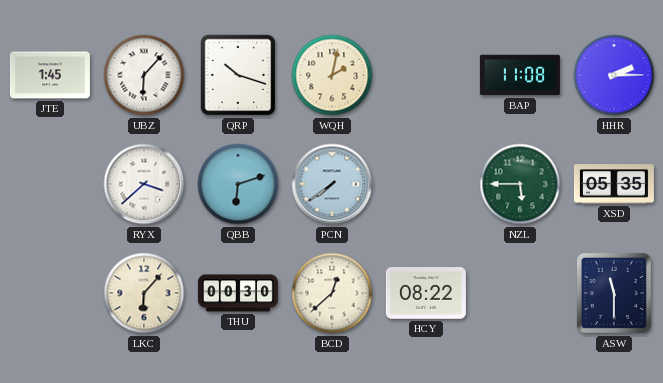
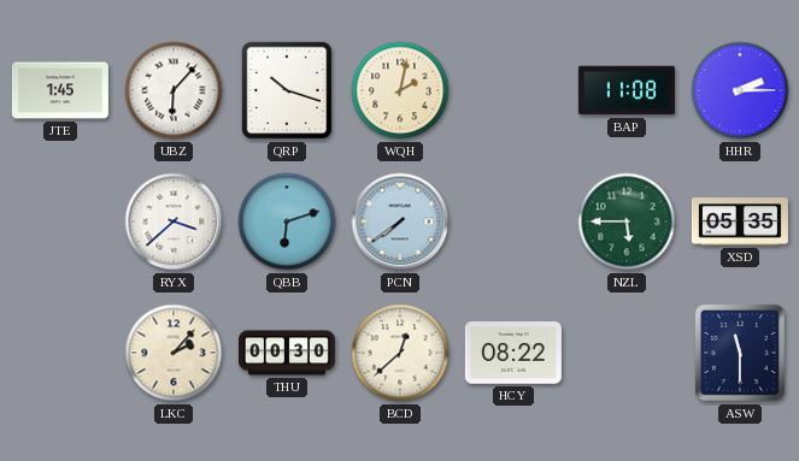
LKC: 6:07 -> 2:07
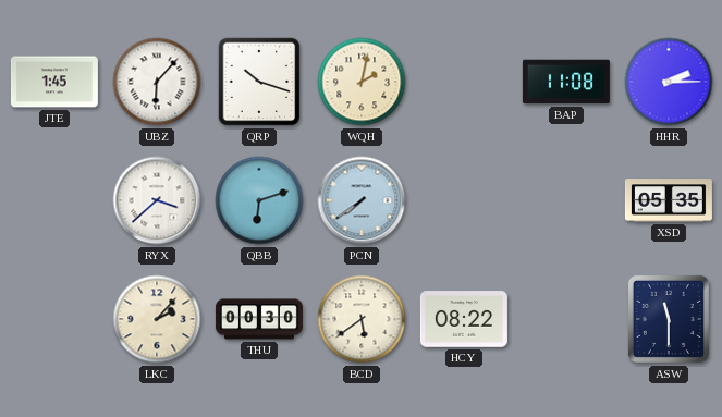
NZL: 5:45 -> none
BCD: 12:38 -> 5:39
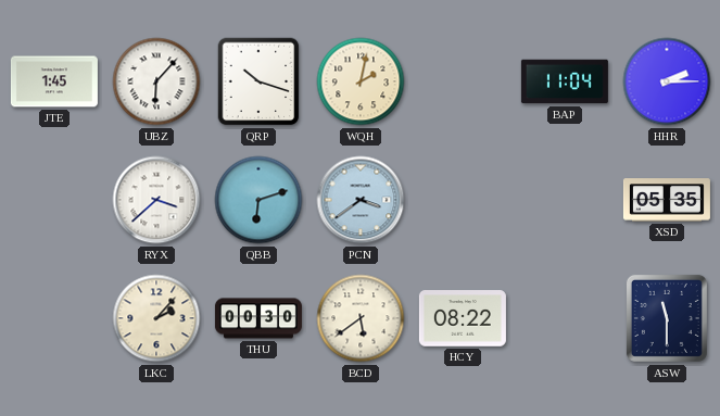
BAP: 11:08 -> 11:04
PCN: 7:39 -> 3:39
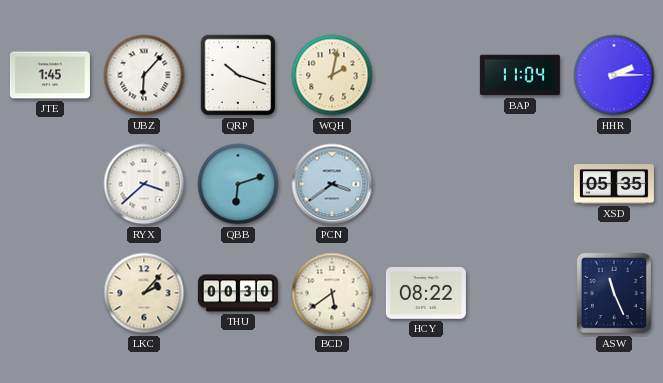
ASW: 11:30 -> 11:26
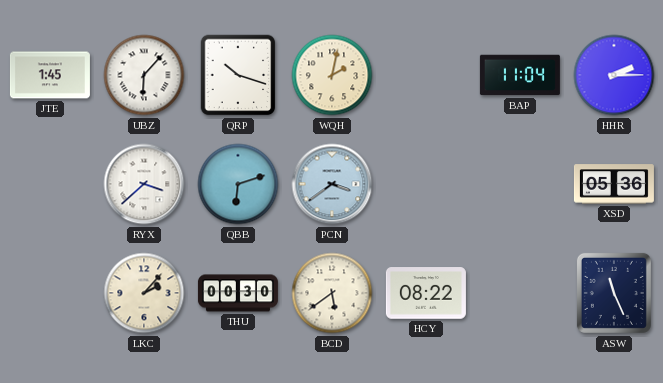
XSD: 05:35 -> 05:36
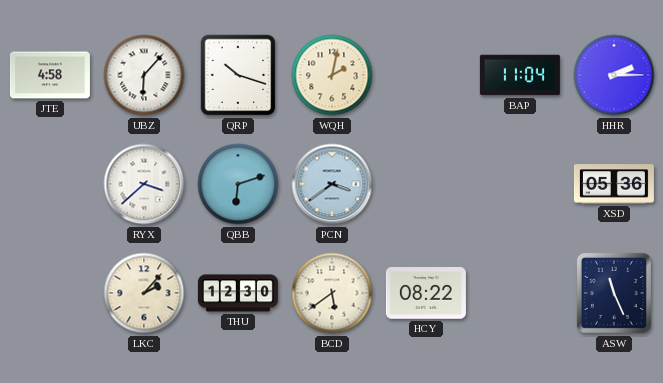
JTE: 1:45 -> 4:58
THU: 00:30 -> 12:30
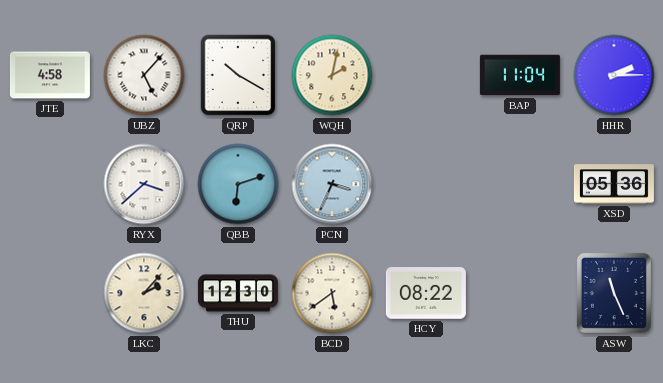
UBZ: 6:07 -> 5:07
QRP: 10:18 -> 10:20
PCN: 3:39 -> 3:34
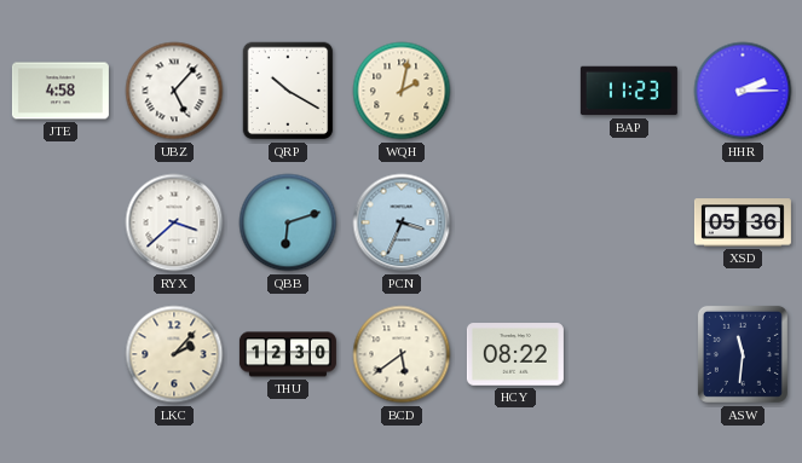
BAP: 11:04 -> 11:23
ASW: 11:26 -> 11:31
